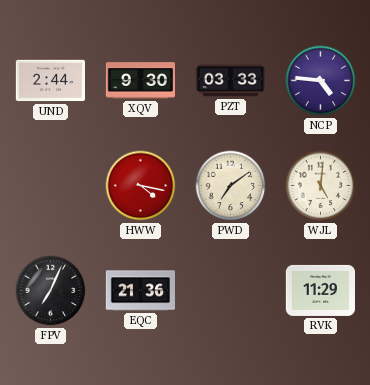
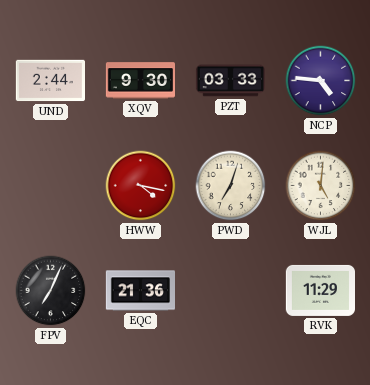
PWD: 7:09 -> 7:03
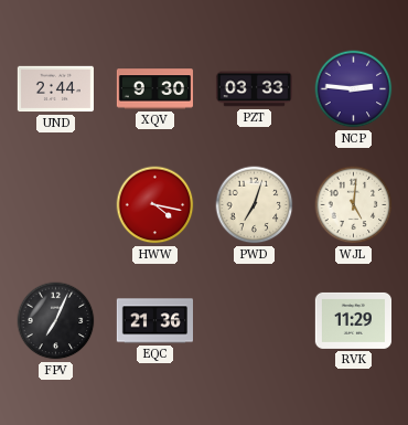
NCP: 4:46 -> 2:46
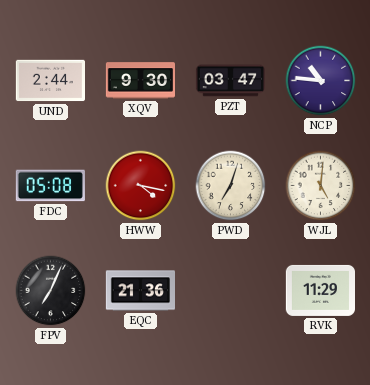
PZT: 03:33 -> 03:47
NCP: 2:46 -> 10:46
FDC: none -> 05:08
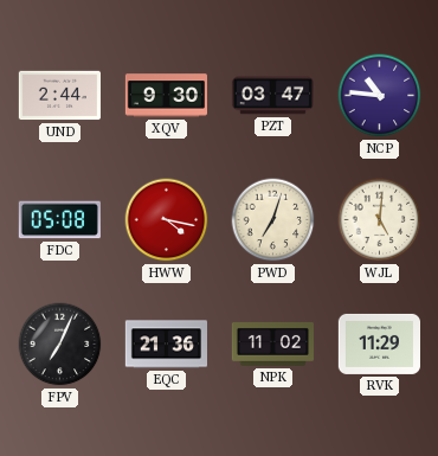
NPK: none -> 11:02
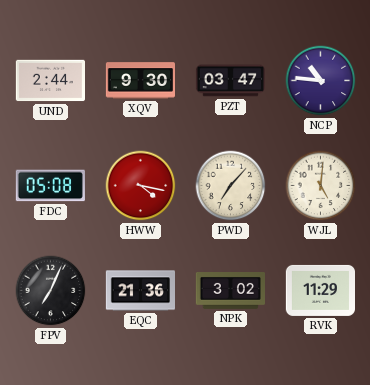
PWD: 7:03 -> 7:07
NPK: 11:02 -> 3:02
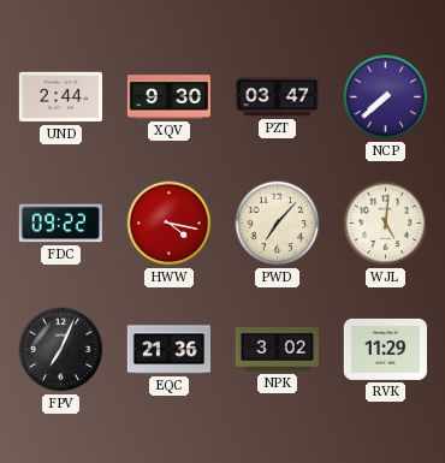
NCP: 10:46 -> 7:38
FDC: 05:08 -> 09:22
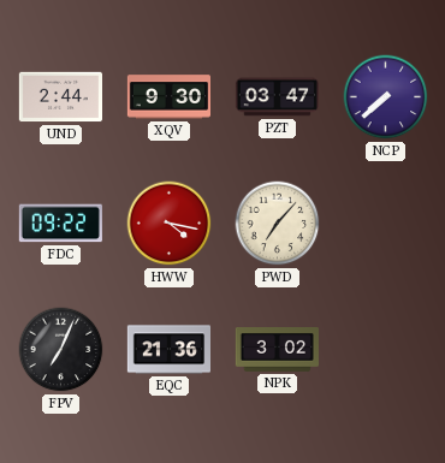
WJL: 5:01 -> none
RVK: 11:29 -> none
